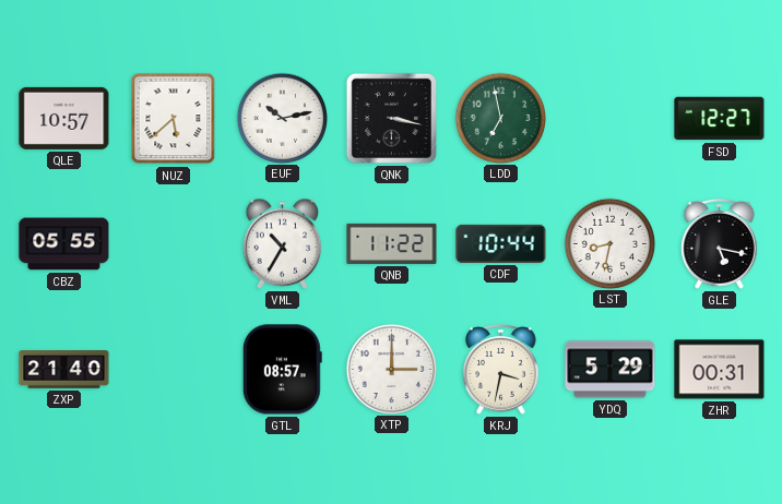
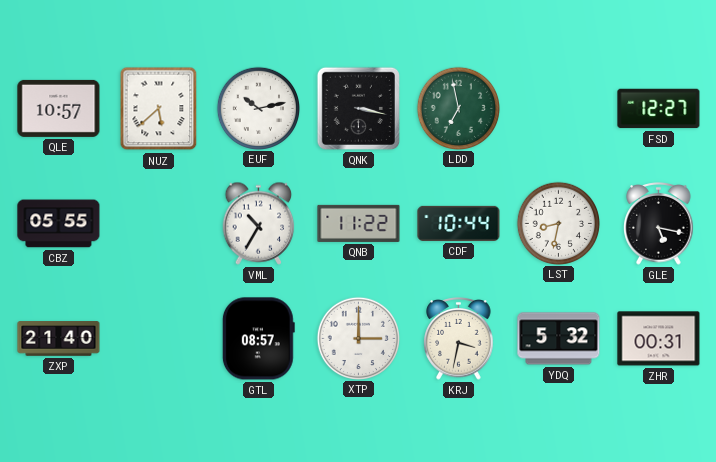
YDQ: 5:29 -> 5:32
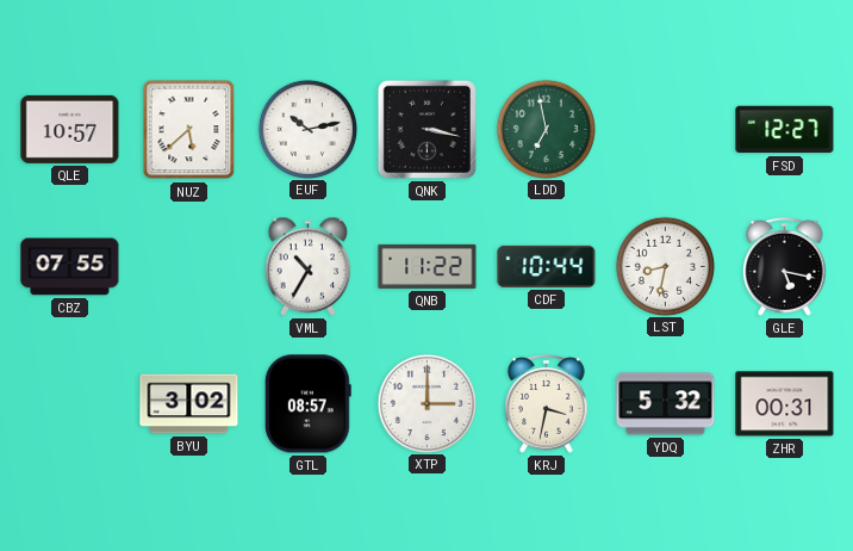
CBZ: 05:55 -> 07:55
ZXP: 21:40 -> none
BYU: none -> 3:02
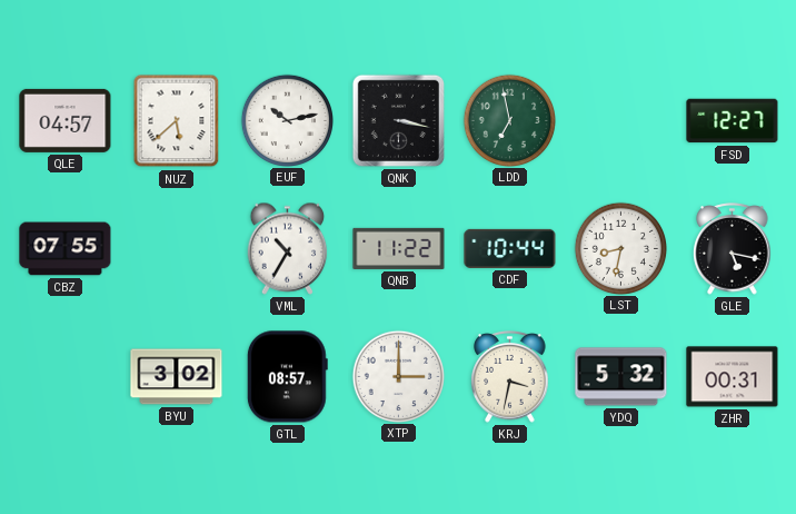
QLE: 10:57 -> 04:57
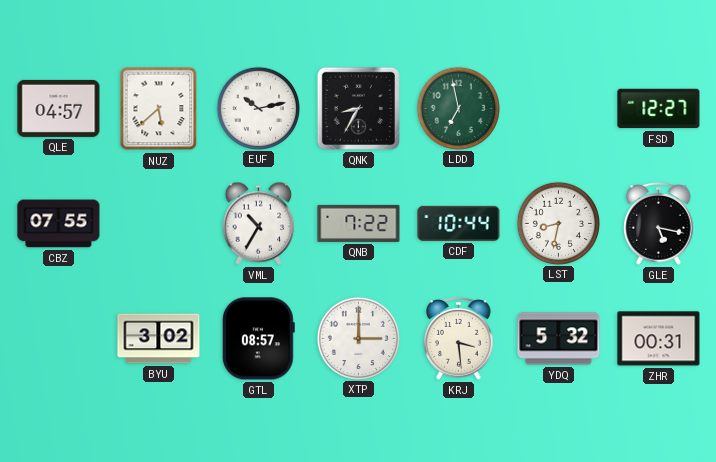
QNK: 3:17 -> 8:35
QNB: 11:22 -> 7:22
KRJ: 3:32 -> 3:29
